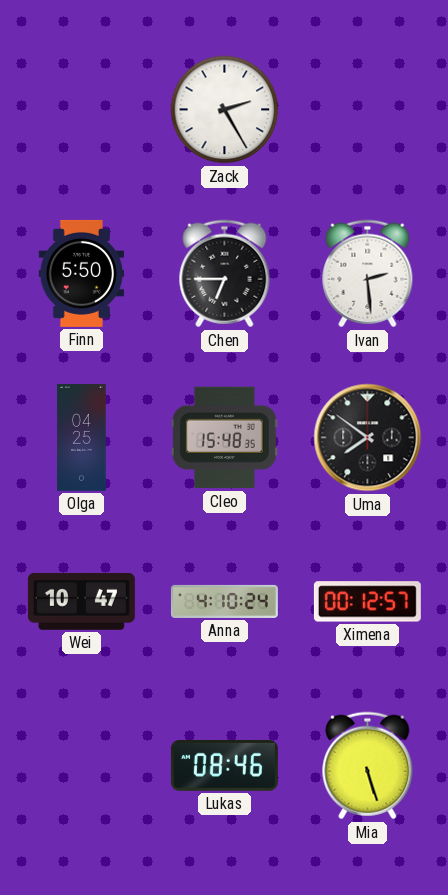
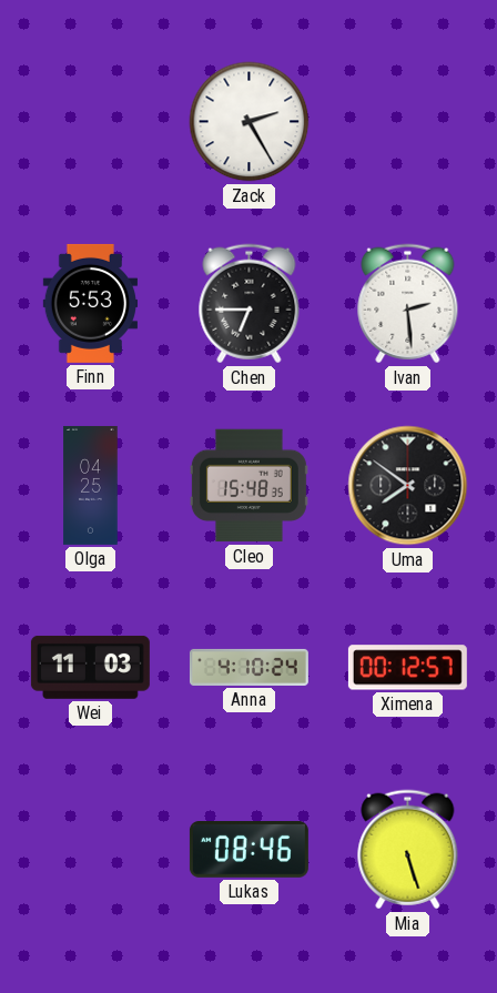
Finn: 5:50 -> 5:53
Wei: 10:47 -> 11:03
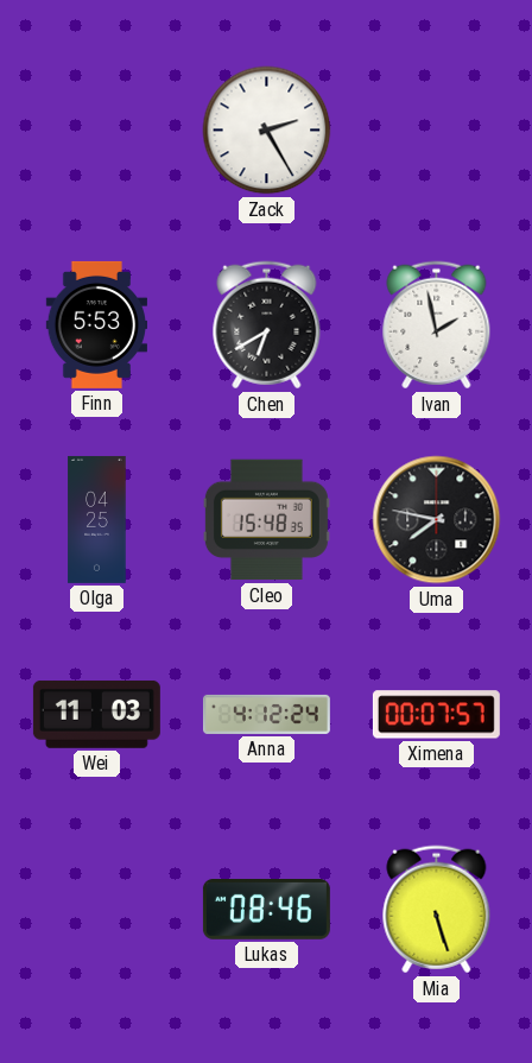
Chen: 6:45 -> 6:40
Ivan: 2:29 -> 1:58
Uma: 7:51 -> 7:47
Anna: 4:10 -> 4:12
Ximena: 00:12 -> 00:07
